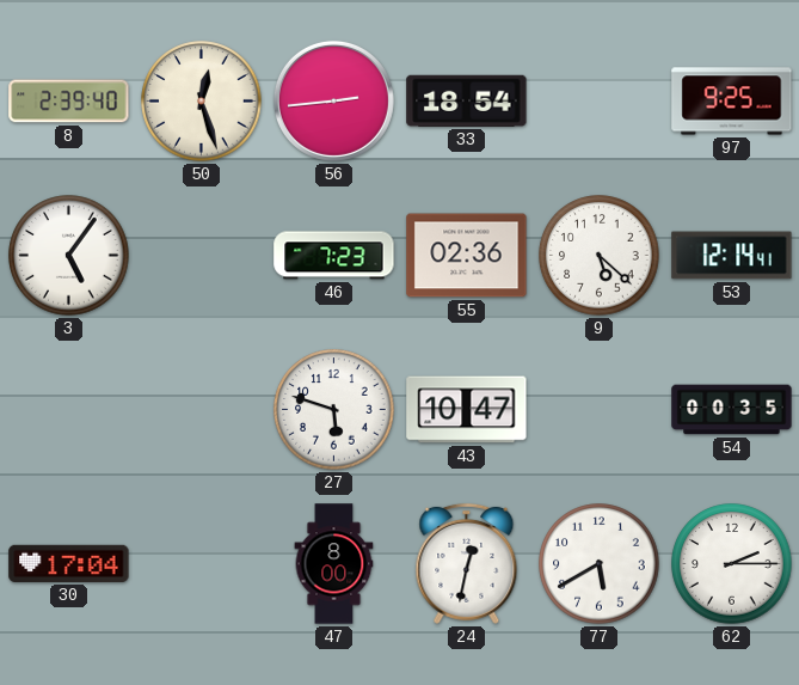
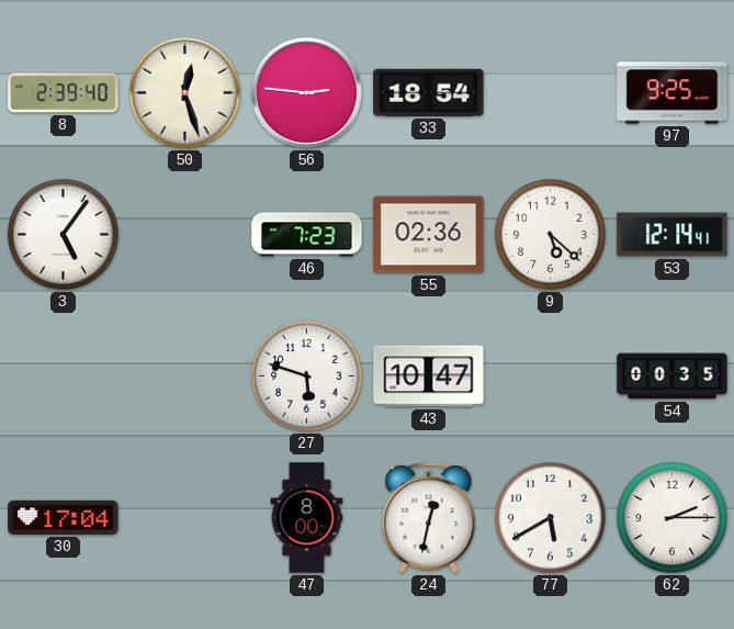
56: 2:44 -> 2:46
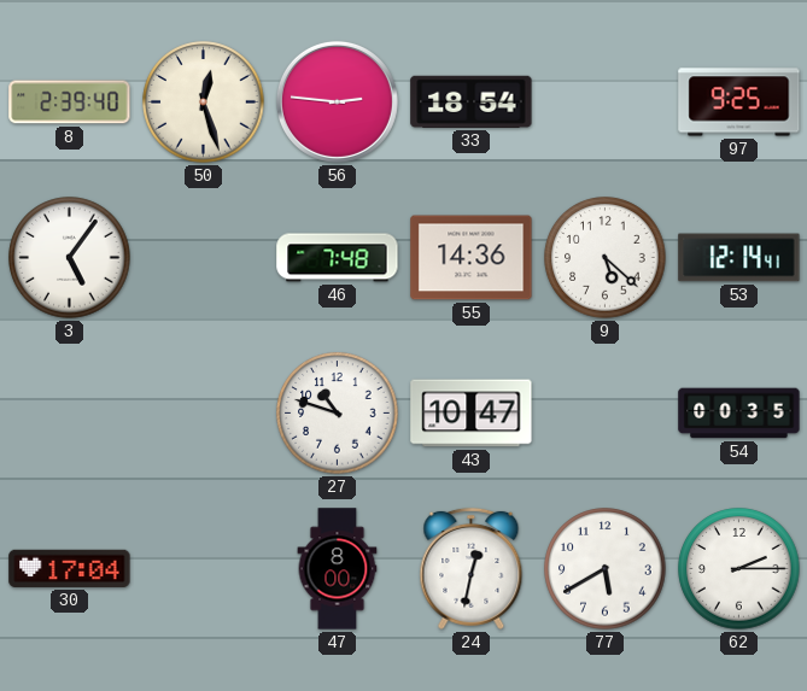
46: 7:23 -> 7:48
55: 02:36 -> 14:36
27: 5:48 -> 10:48
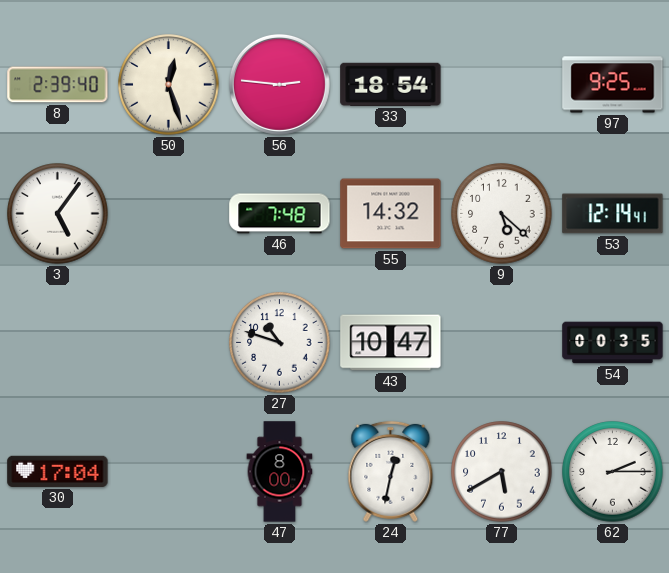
55: 14:36 -> 14:32
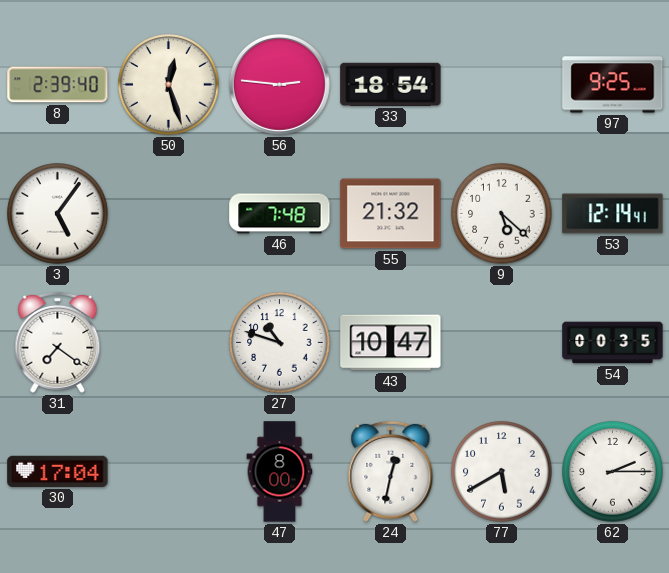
55: 14:32 -> 21:32
31: none -> 7:21
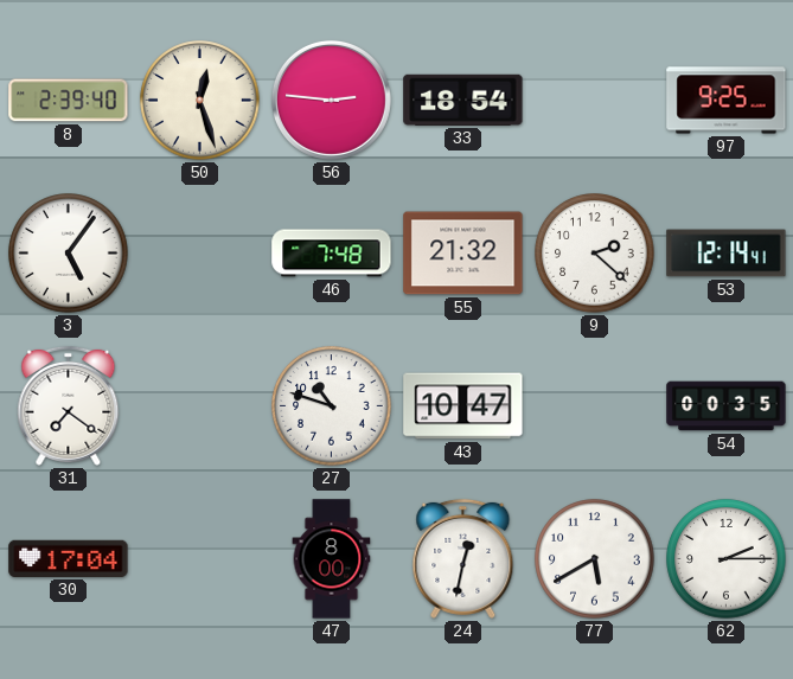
9: 5:22 -> 2:22
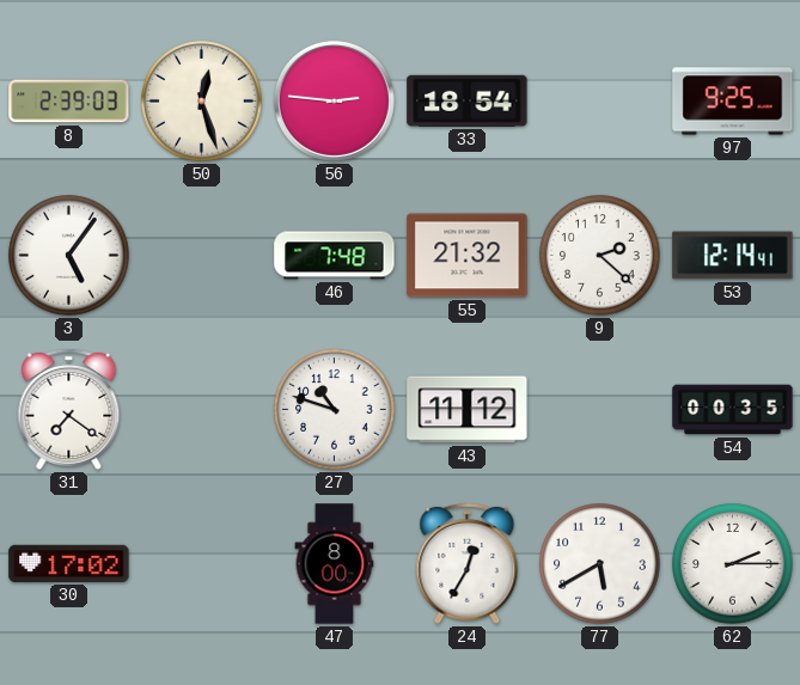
8: 2:39:40 -> 2:39:03
43: 10:47 -> 11:12
30: 17:04 -> 17:02
24: 12:32 -> 12:35
